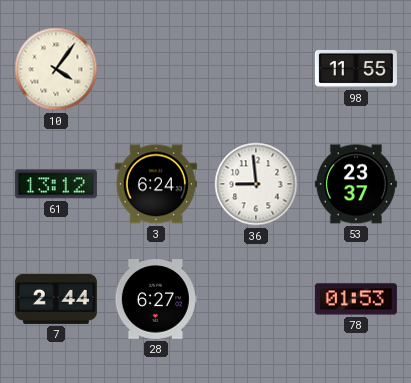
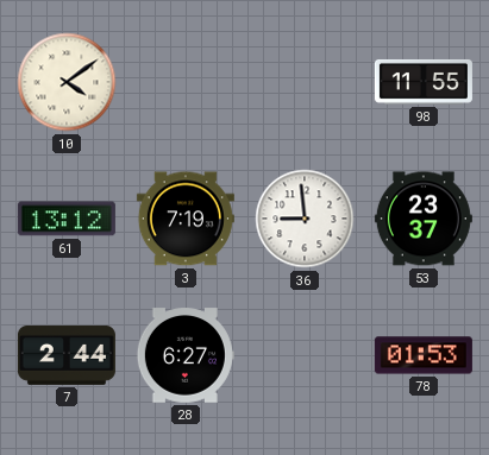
10: 4:06 -> 4:09
3: 6:24 -> 7:19
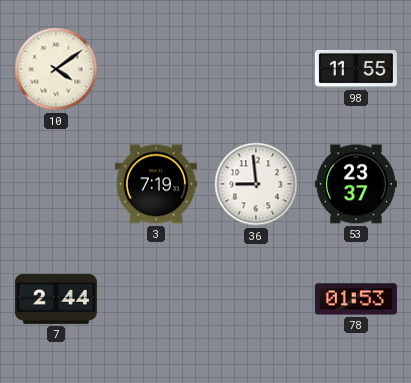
61: 13:12 -> none
28: 6:27 -> none
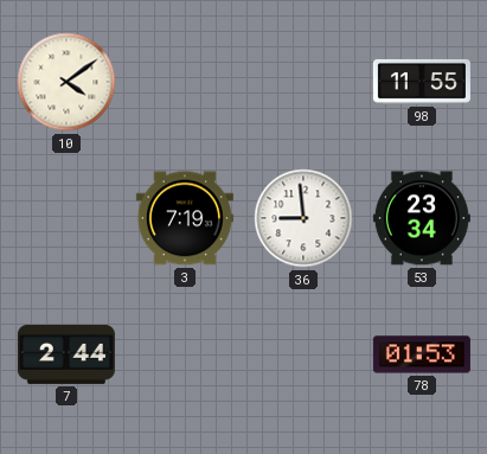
53: 23:37 -> 23:34
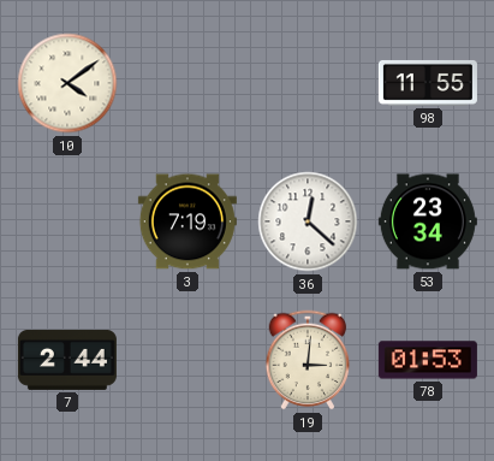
36: 8:59 -> 12:22
19: none -> 3:01
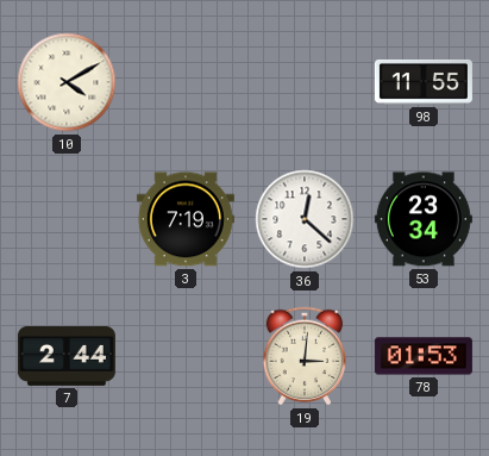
10: 4:09 -> 4:10
